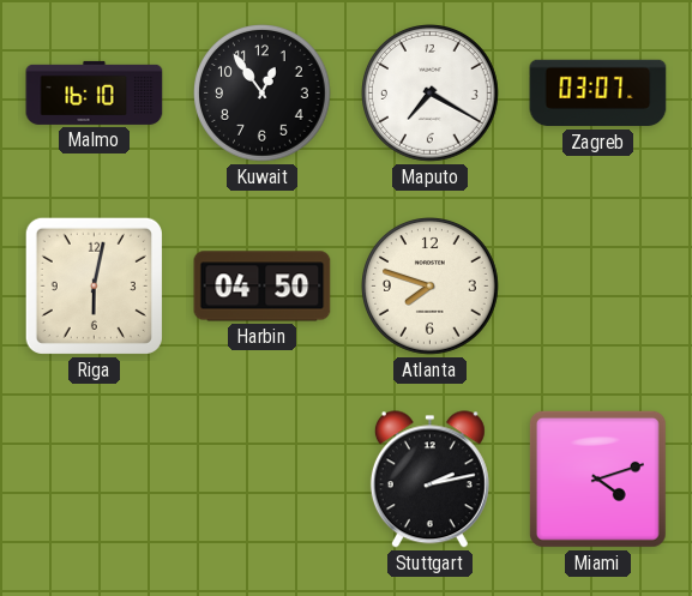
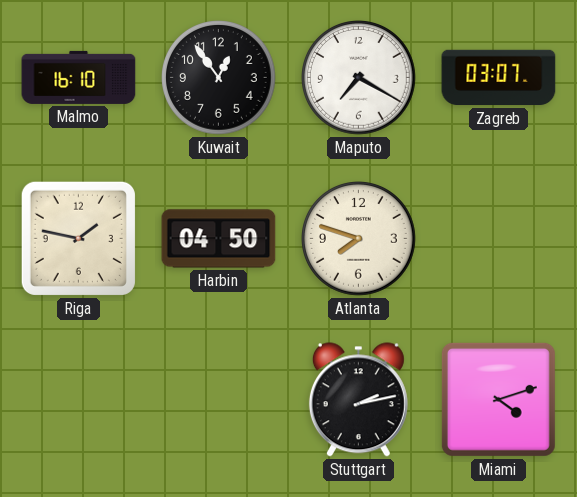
Riga: 6:02 -> 1:47
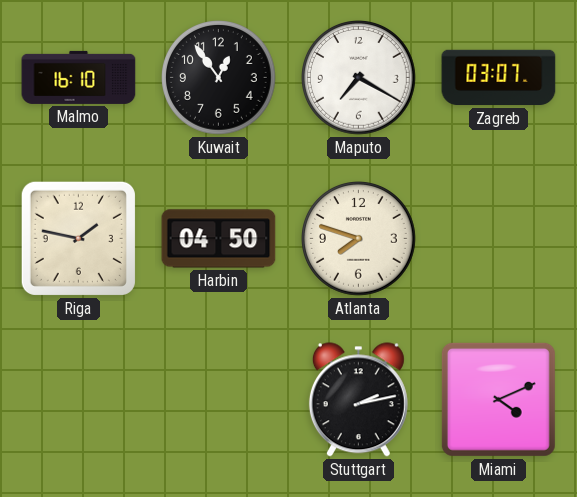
Miami: 4:12 -> 4:11
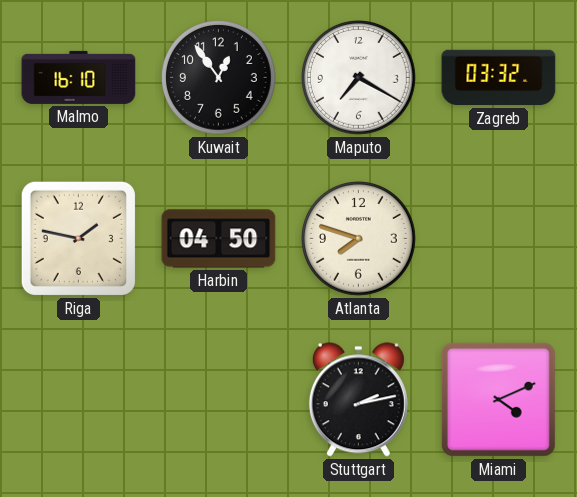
Zagreb: 03:07 -> 03:32
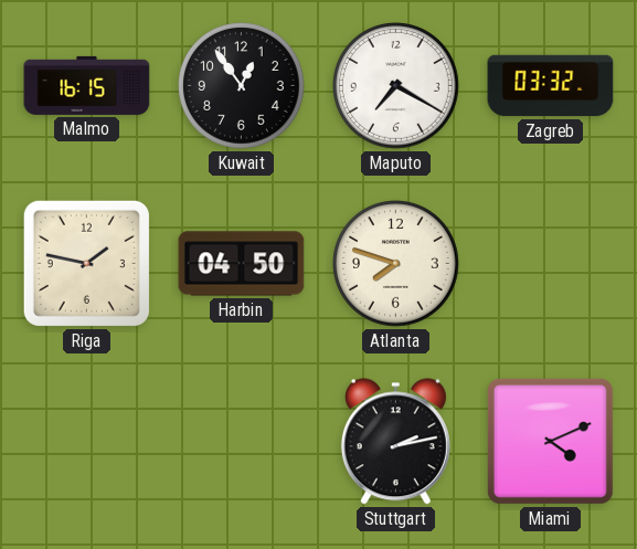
Malmo: 16:10 -> 16:15
